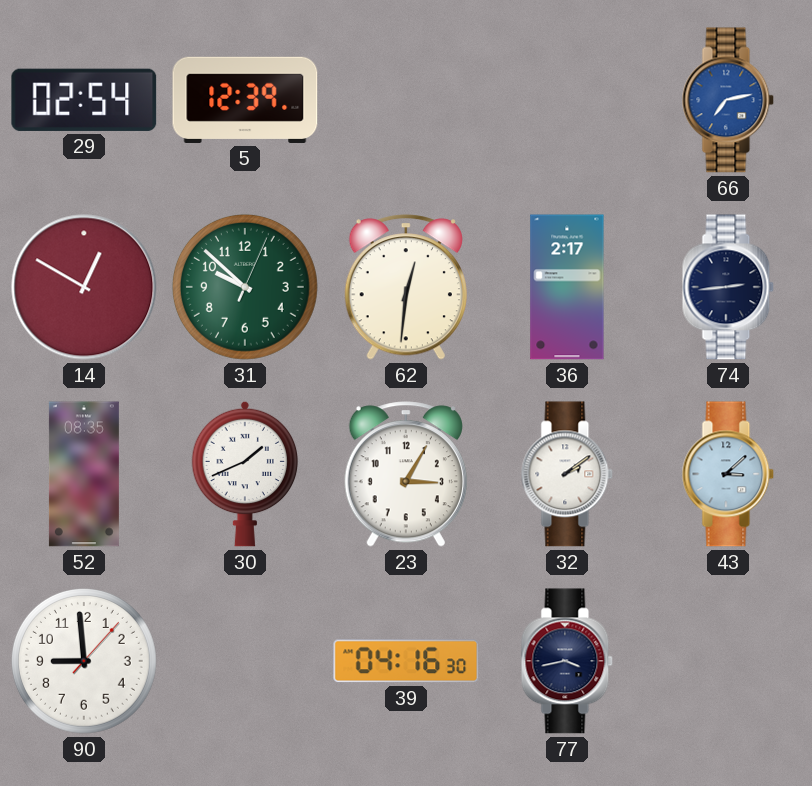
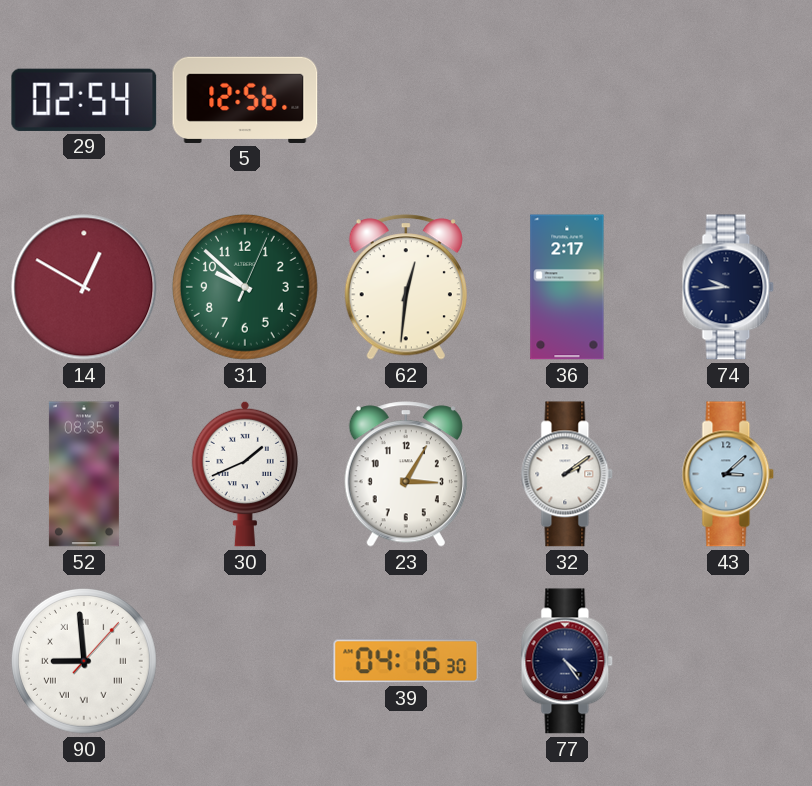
5: 12:39 -> 12:56
66: 7:13 -> none
74: 2:44 -> 9:44
90 numerals: Arabic -> Roman
77: 3:43 -> 4:24
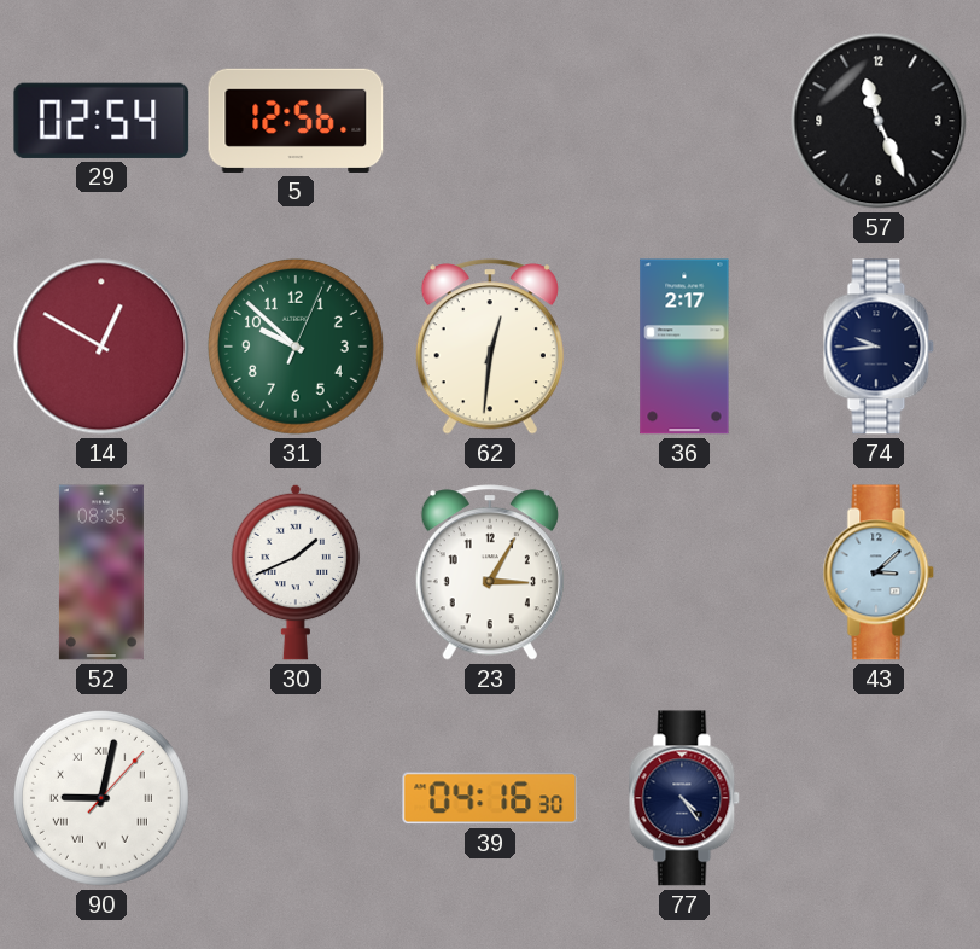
57: none -> 11:26
32: 2:09 -> none
90: 8:59 -> 9:02
